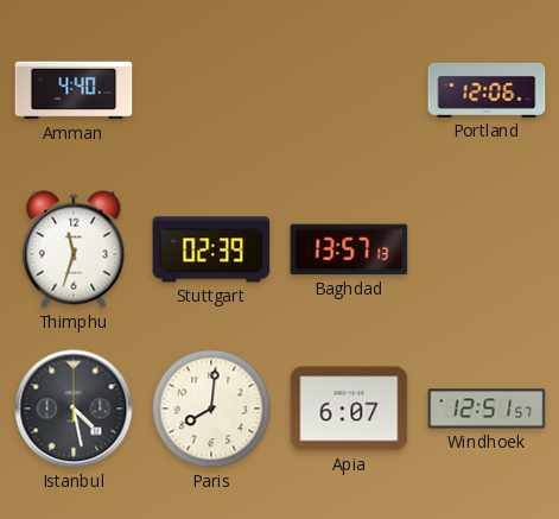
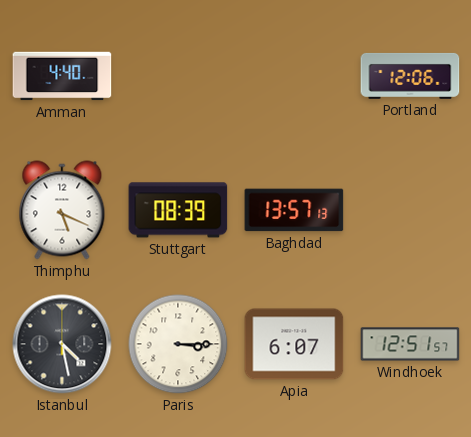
Thimphu: 11:33 -> 5:19
Stuttgart: 02:39 -> 08:39
Paris: 8:01 -> 3:15
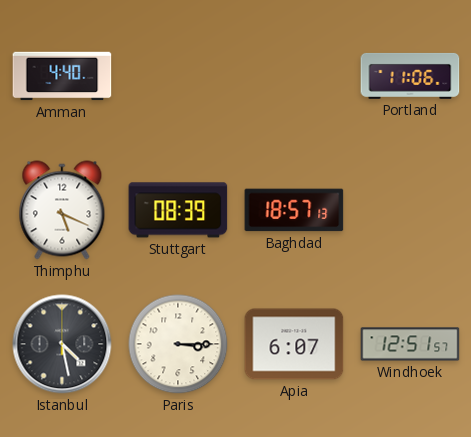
Portland: 12:06 -> 11:06
Baghdad: 13:57 -> 18:57
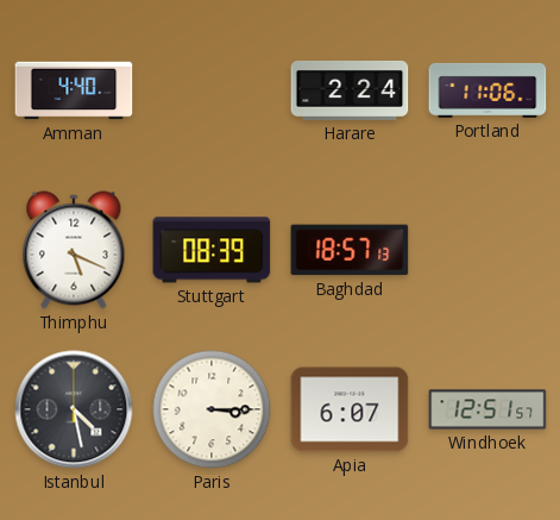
Harare: none -> 2:24
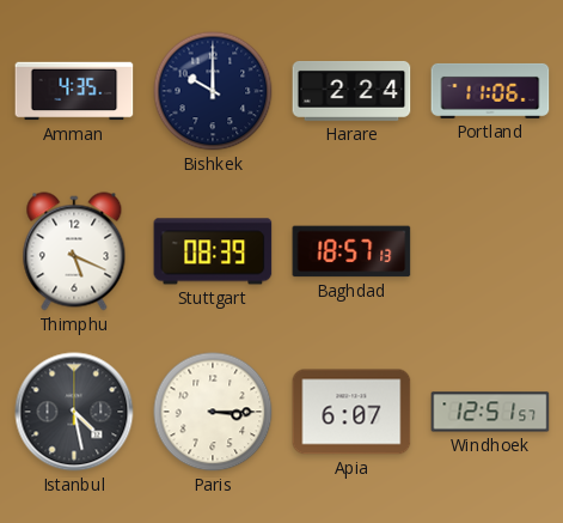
Amman: 4:40 -> 4:35
Bishkek: none -> 10:00
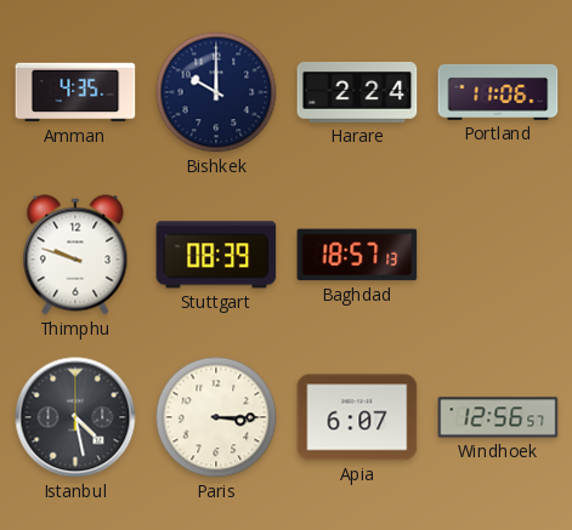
Thimphu: 5:19 -> 9:48
Windhoek: 12:51 -> 12:56
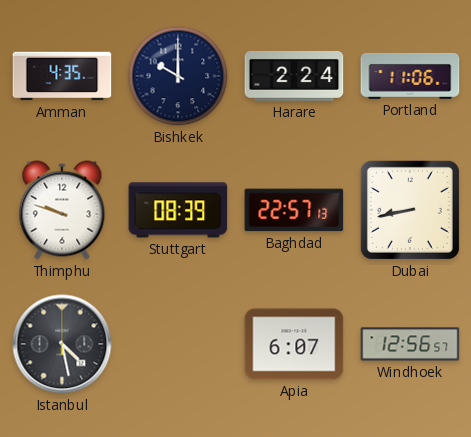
Baghdad: 18:57 -> 22:57
Dubai: none -> 8:43
Paris: 3:15 -> none
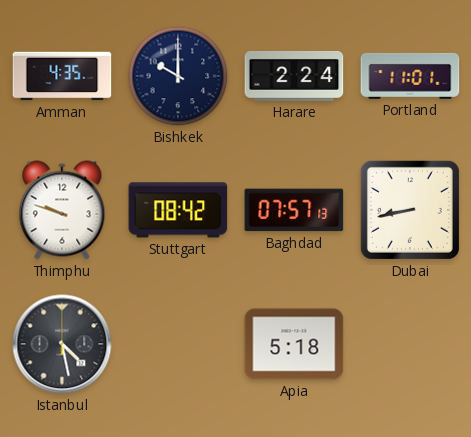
Portland: 11:06 -> 11:01
Stuttgart: 08:39 -> 08:42
Baghdad: 22:57 -> 07:57
Apia: 6:07 -> 5:18
Windhoek: 12:56 -> none
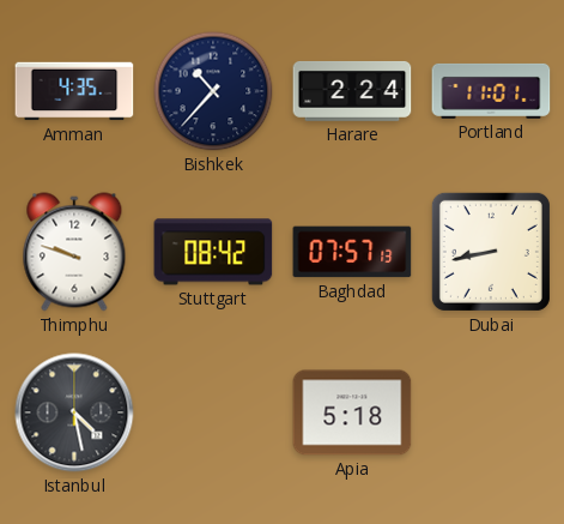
Bishkek: 10:00 -> 10:37
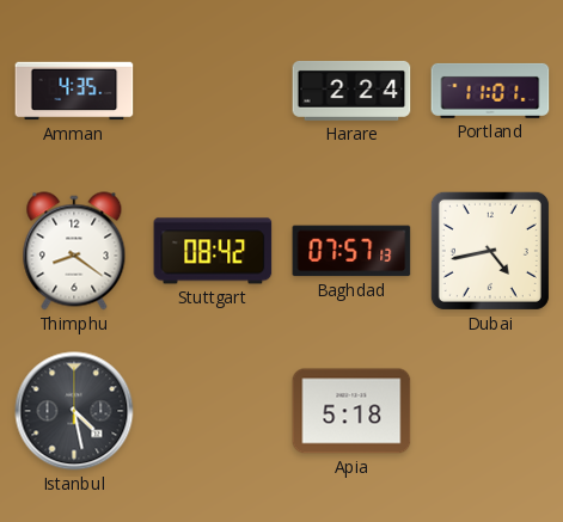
Bishkek: 10:37 -> none
Thimphu: 9:48 -> 8:21
Dubai: 8:43 -> 4:43
